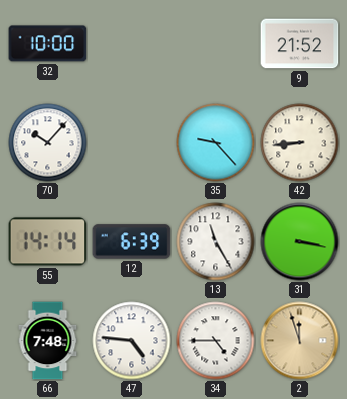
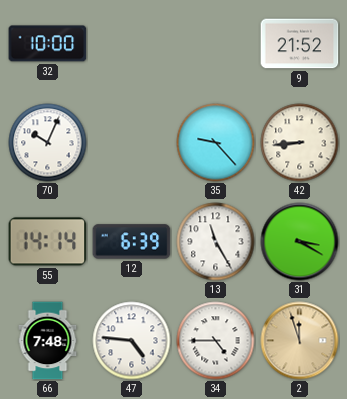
70: 10:07 -> 10:04
31: 3:17 -> 3:20
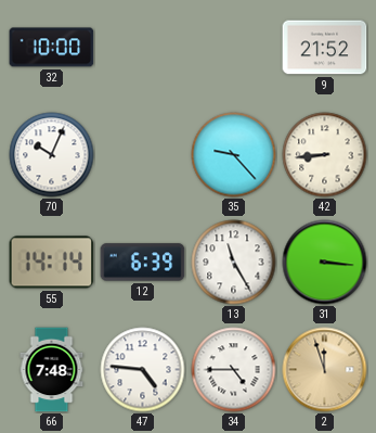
31: 3:20 -> 3:16
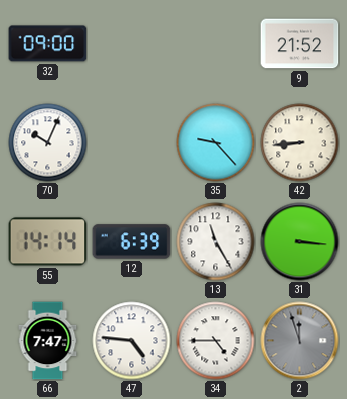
32: 10:00 -> 09:00
66: 7:48 -> 7:47
2 dial: champagne -> grey
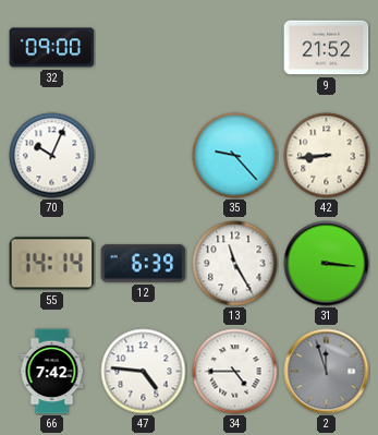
66: 7:47 -> 7:42
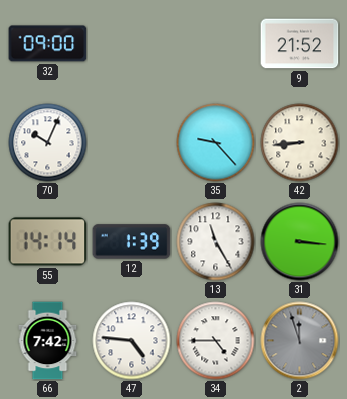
12: 6:39 -> 1:39
